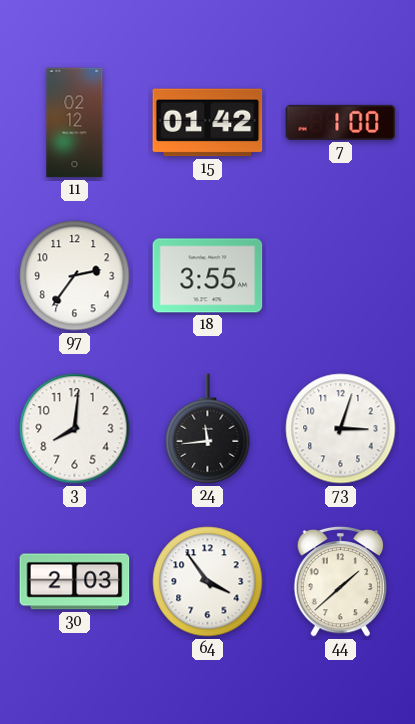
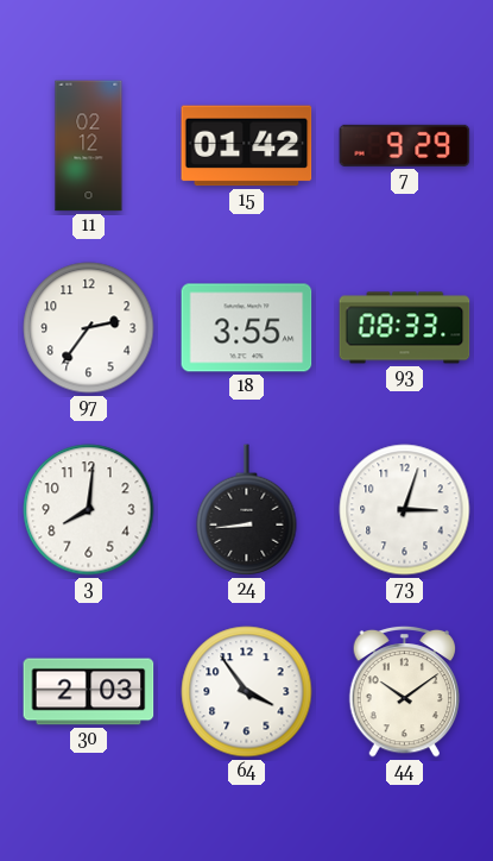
7: 1:00 -> 9:29
93: none -> 08:33
24: 11:44 -> 8:44
44: 1:38 -> 10:09
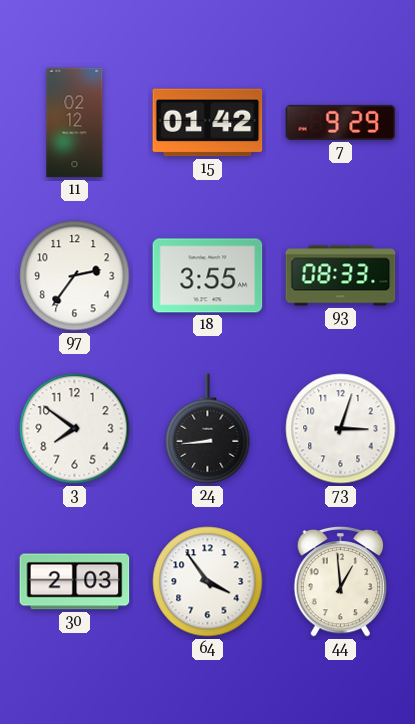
3: 8:01 -> 7:51
44: 10:09 -> 12:59
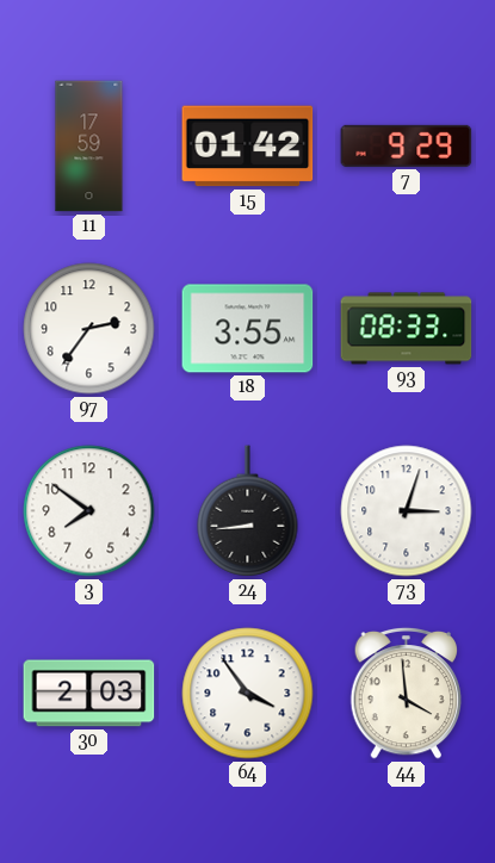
11: 02:12 -> 17:59
44: 12:59 -> 3:59
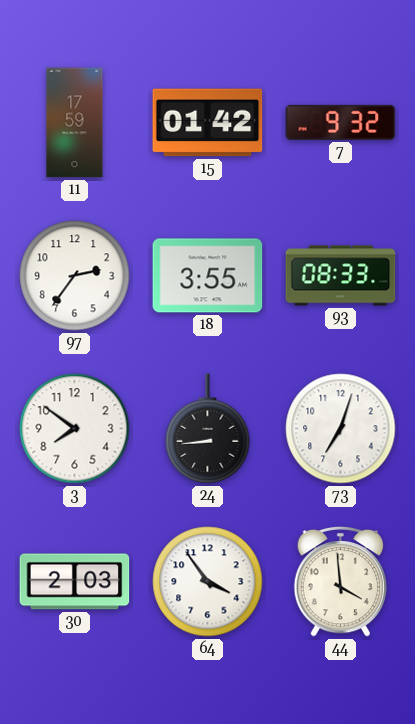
7: 9:29 -> 9:32
73: 3:03 -> 7:03
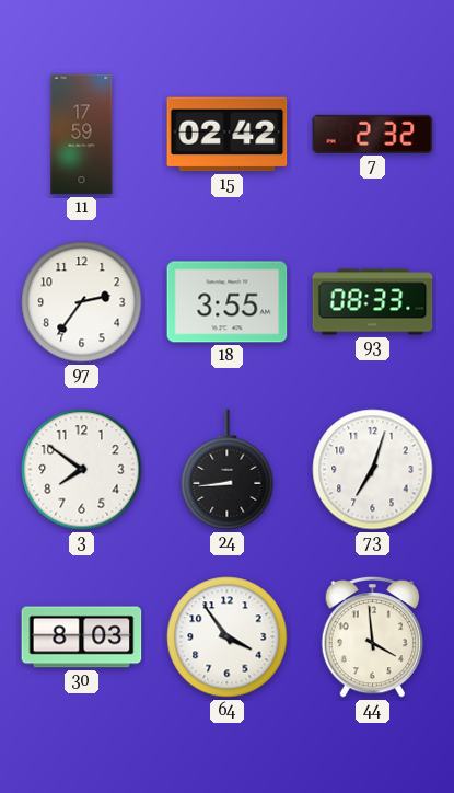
15: 01:42 -> 02:42
7: 9:32 -> 2:32
30: 2:03 -> 8:03
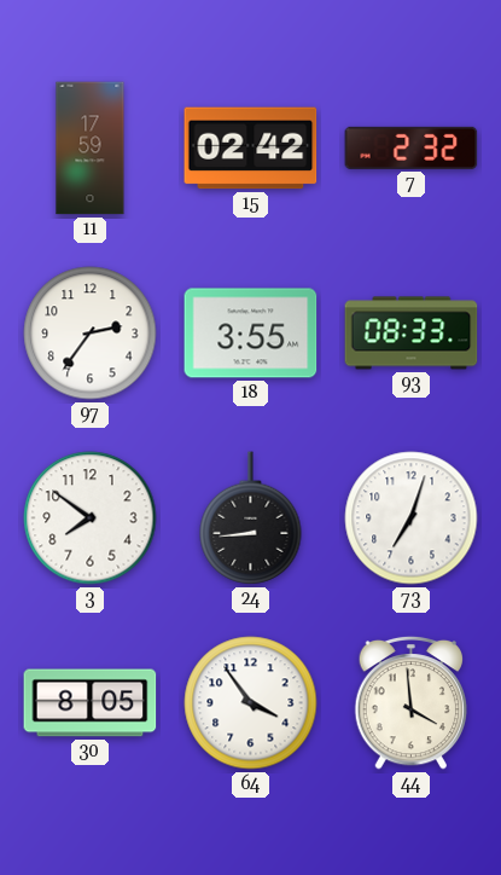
30: 8:03 -> 8:05
